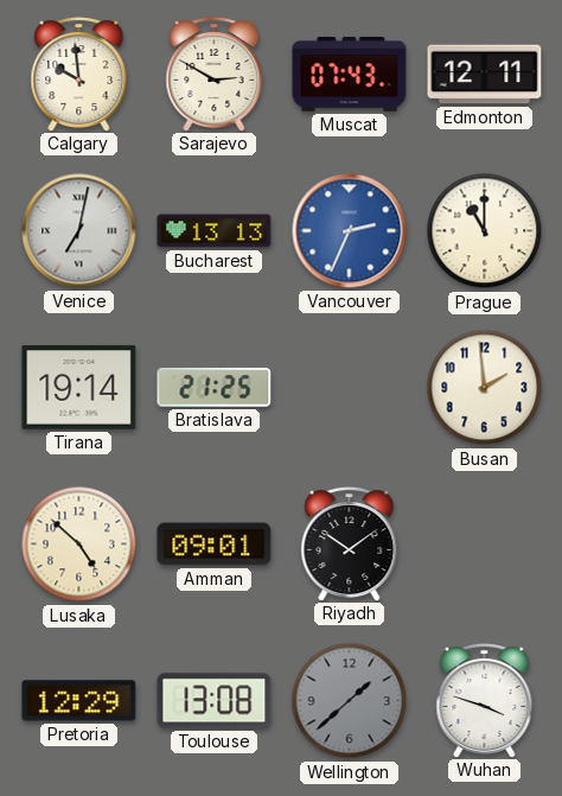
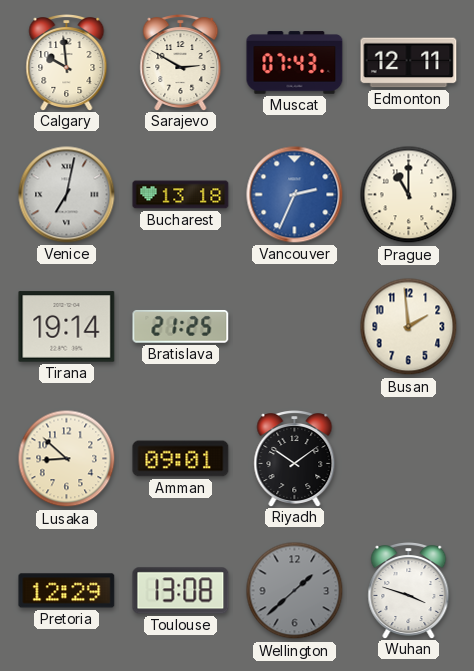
Bucharest: 13:13 -> 13:18
Lusaka: 4:52 -> 8:52
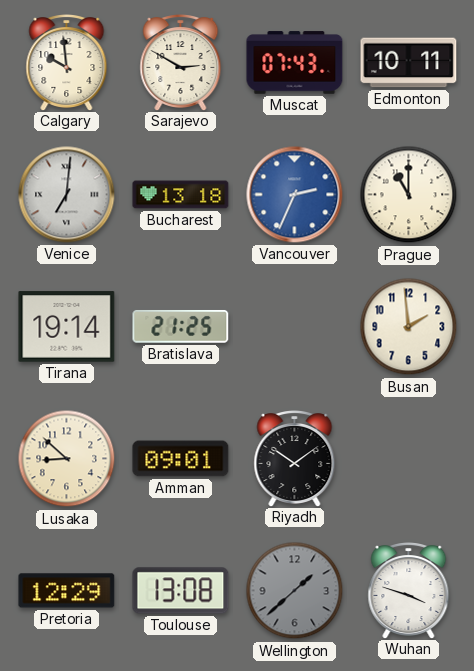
Edmonton: 12:11 -> 10:11
Venice: 7:02 -> 7:01
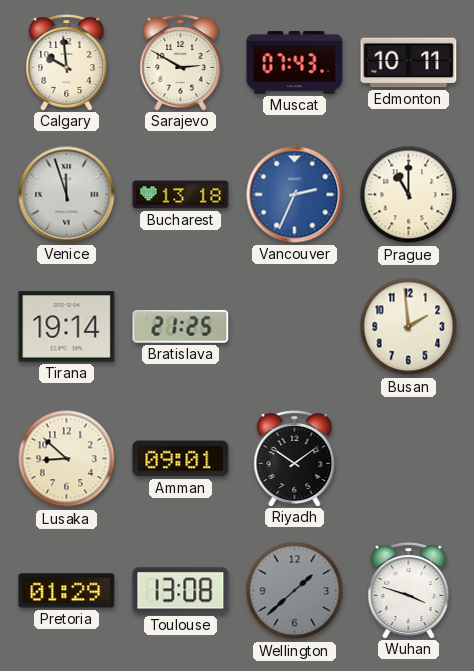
Venice: 7:01 -> 11:57
Pretoria: 12:29 -> 01:29
